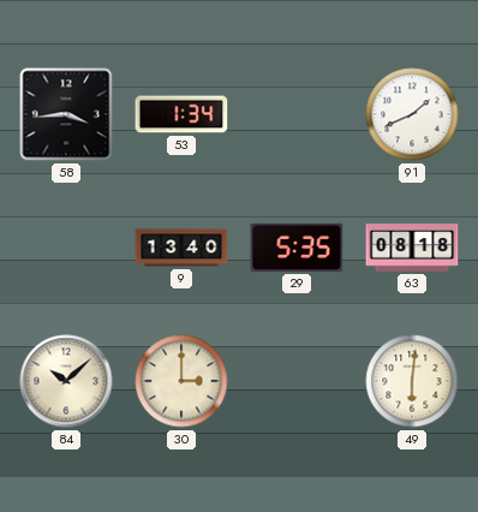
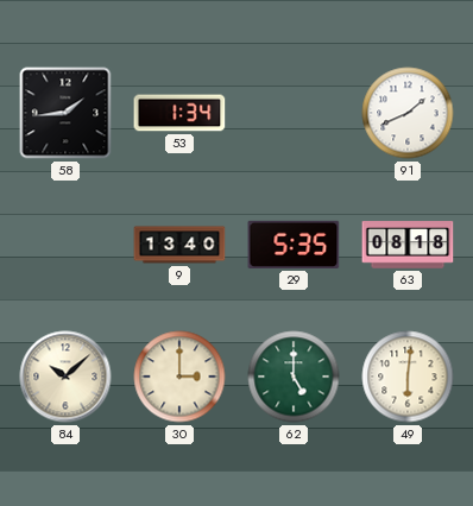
58: 3:44 -> 1:44
62: none -> 5:00
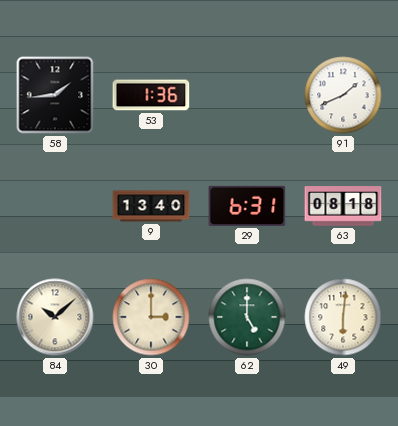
53: 1:34 -> 1:36
29: 5:35 -> 6:31
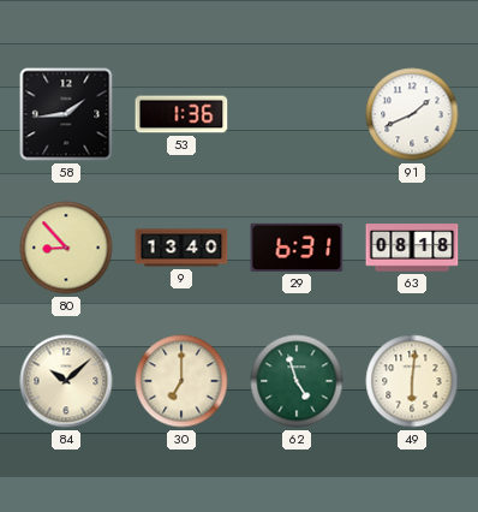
80: none -> 8:53
30: 3:00 -> 7:00
62: 5:00 -> 4:57
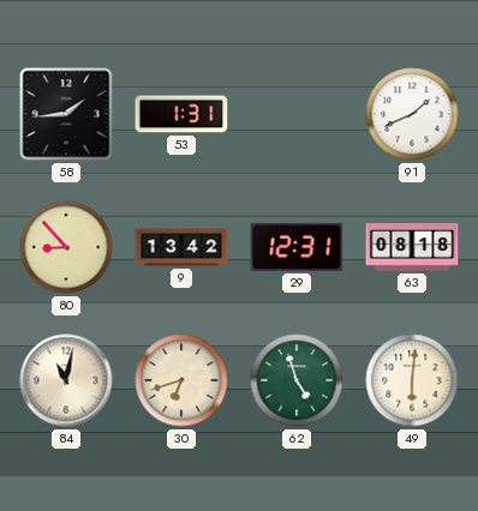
53: 1:36 -> 1:31
9: 13:40 -> 13:42
29: 6:31 -> 12:31
84: 10:08 -> 11:02
30: 7:00 -> 6:42
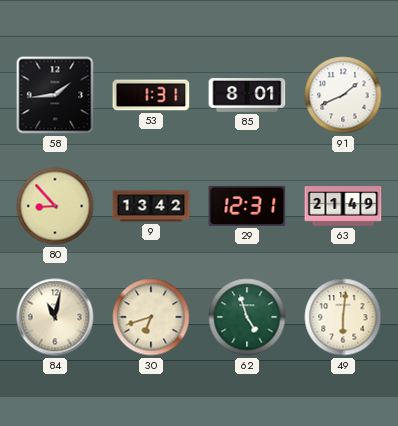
85: none -> 8:01
63: 08:18 -> 21:49
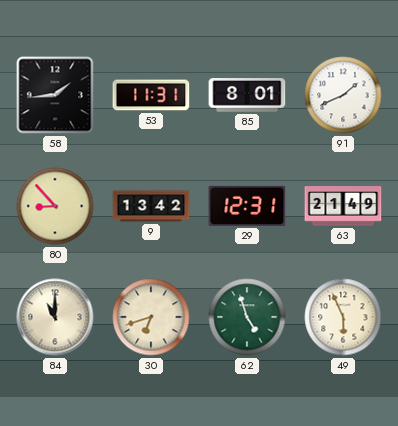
53: 1:31 -> 11:31
84: 11:02 -> 11:00
49: 6:01 -> 5:56
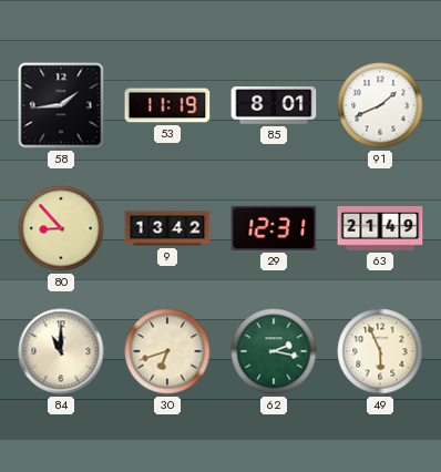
53: 11:31 -> 11:19
62: 4:57 -> 2:17
